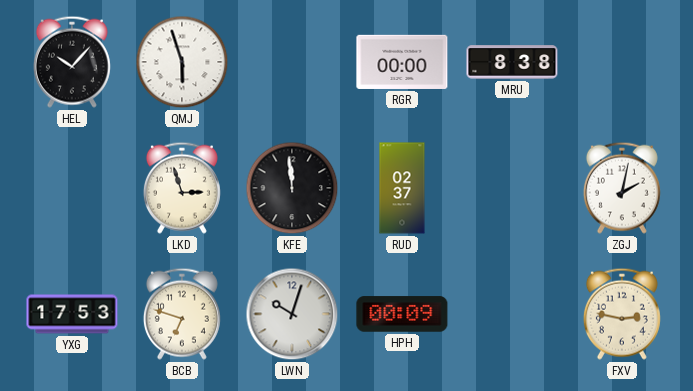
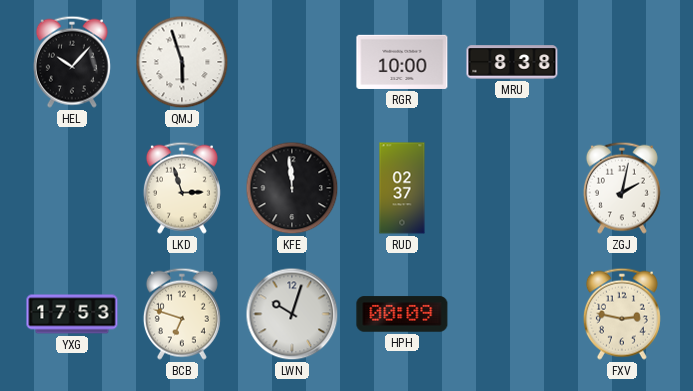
RGR: 00:00 -> 10:00
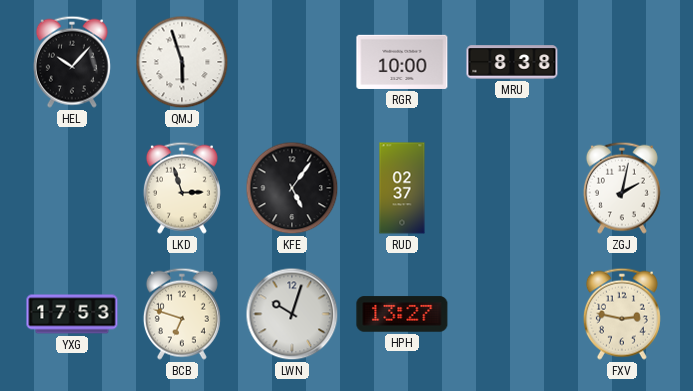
KFE: 11:59 -> 5:06
HPH: 00:09 -> 13:27
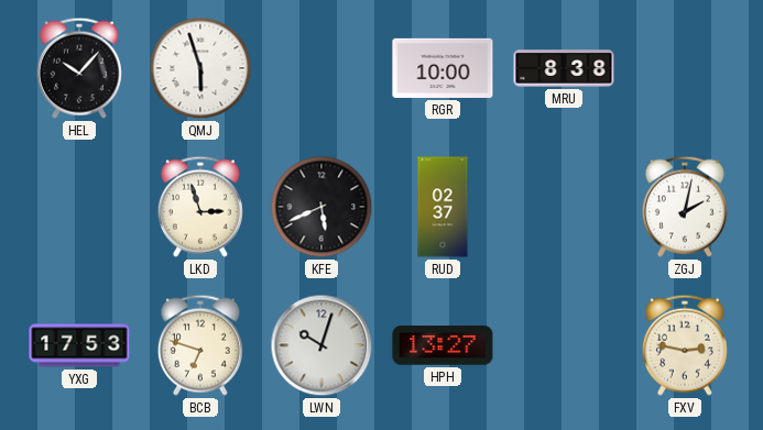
KFE: 5:06 -> 5:41
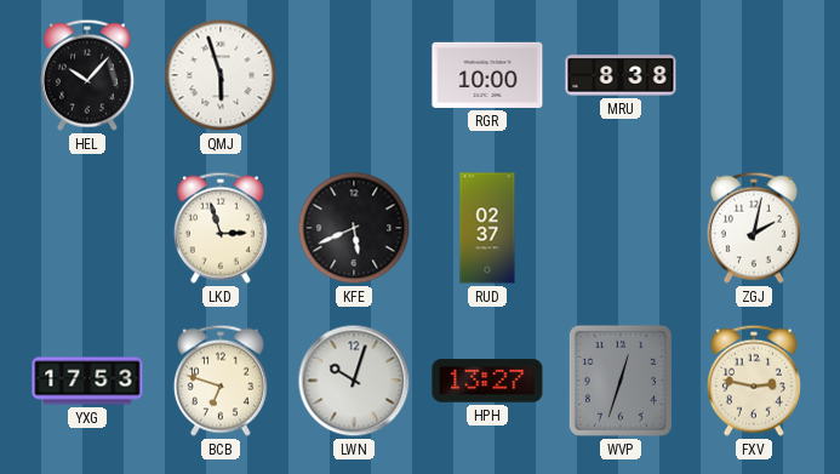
WVP: none -> 12:33
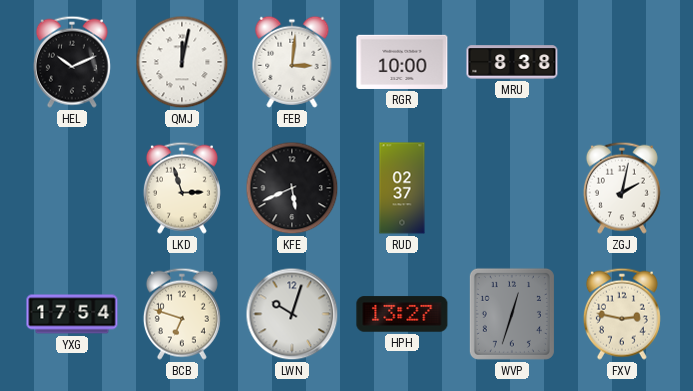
HEL: 10:07 -> 10:11
QMJ: 5:57 -> 12:02
FEB: none -> 3:01
YXG: 17:53 -> 17:54
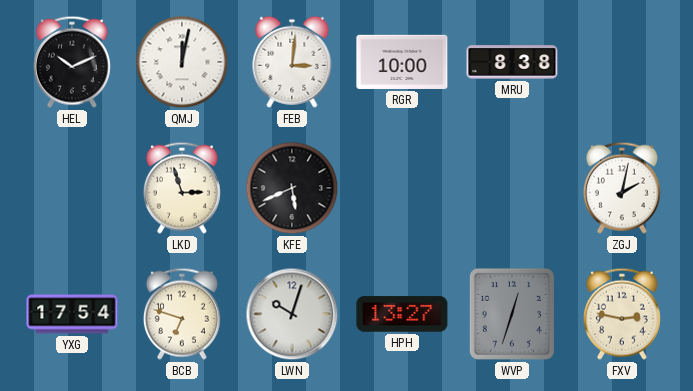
RUD: 02:37 -> none
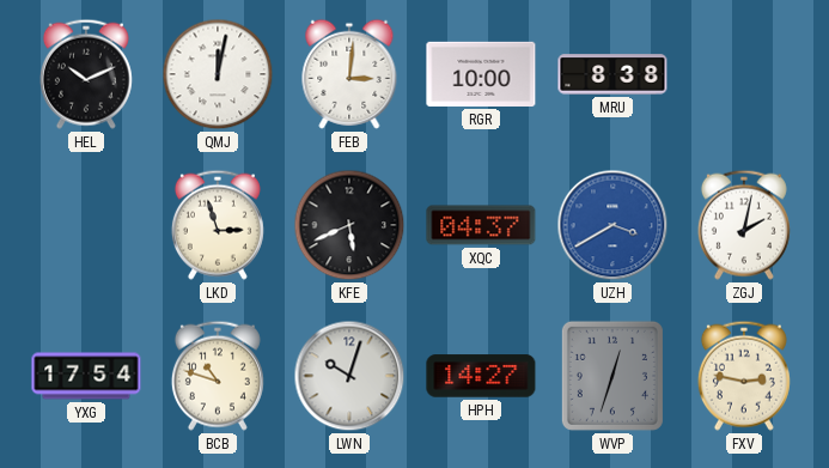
XQC: none -> 04:37
UZH: none -> 3:40
BCB: 6:48 -> 10:48
HPH: 13:27 -> 14:27
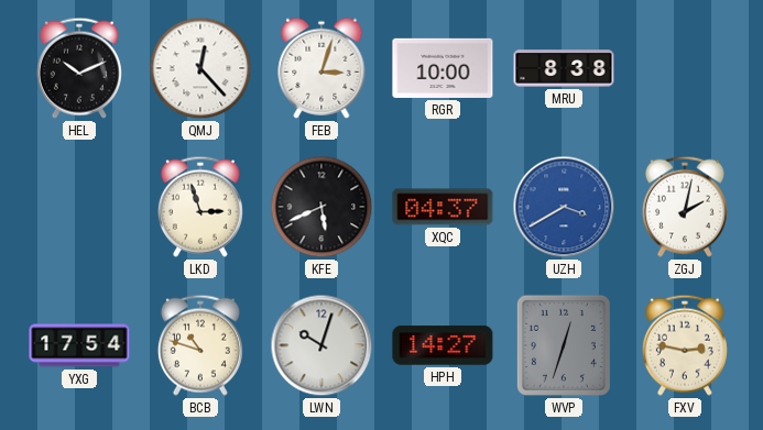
QMJ: 12:02 -> 12:23
FEB: 3:01 -> 3:03
